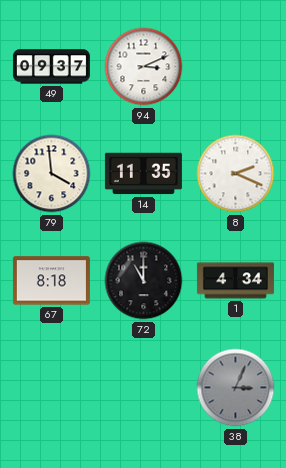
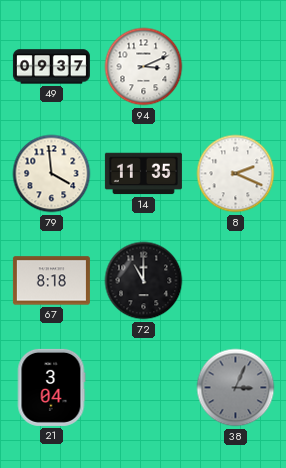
1: 4:34 -> none
21: none -> 3:04
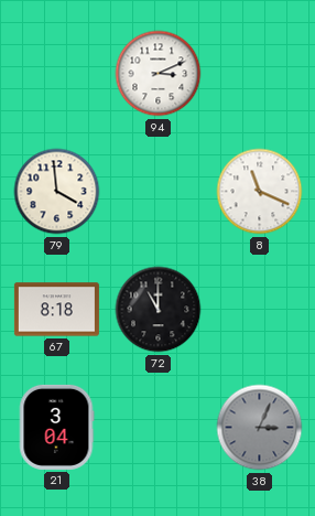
49: 09:37 -> none
14: 11:35 -> none
8: 2:19 -> 11:19
